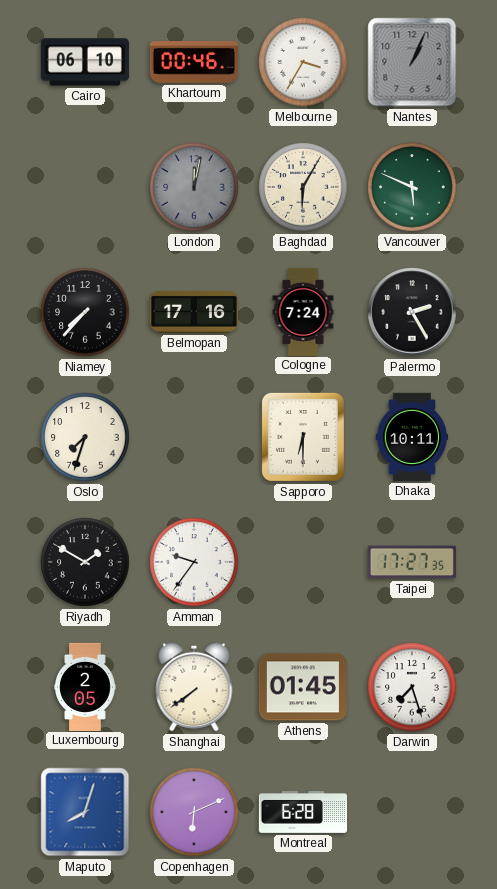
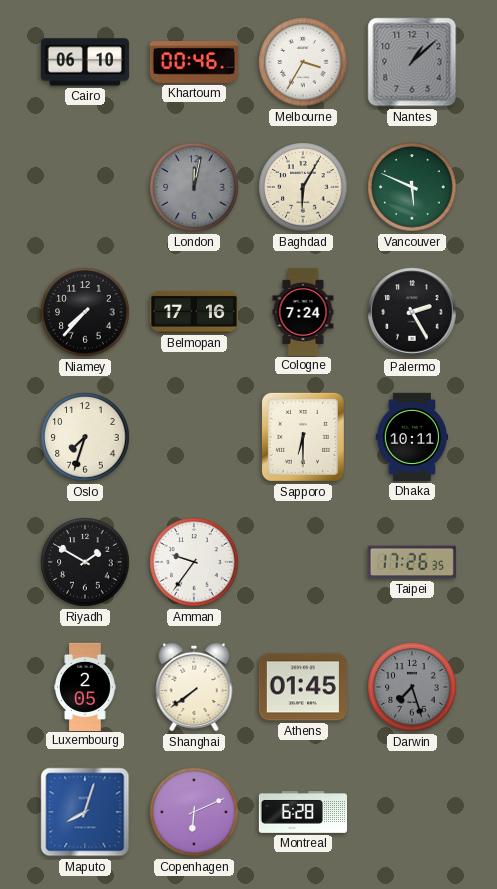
Nantes: 1:04 -> 1:08
Taipei: 17:27 -> 17:26
Darwin dial: white -> grey
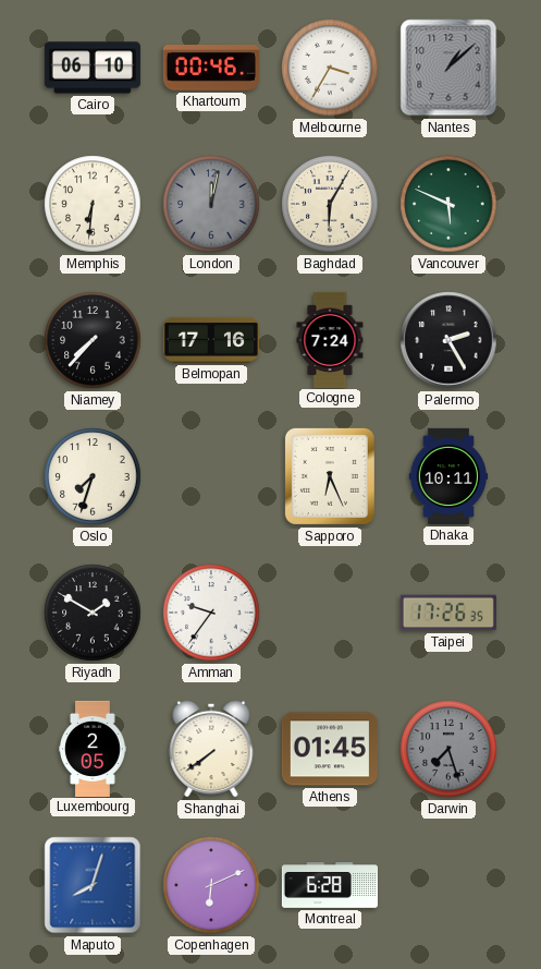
Memphis: none -> 6:31
Sapporo: 6:30 -> 6:26
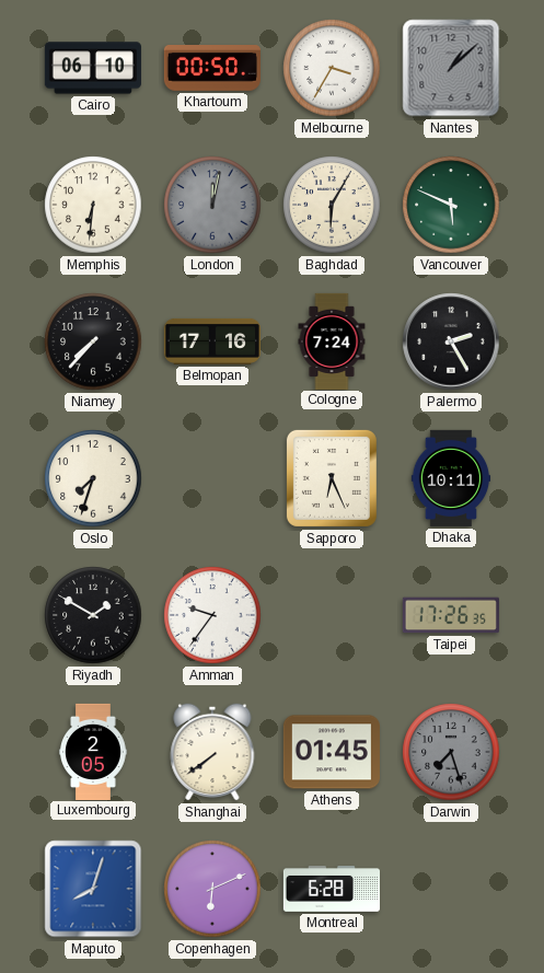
Khartoum: 00:46 -> 00:50
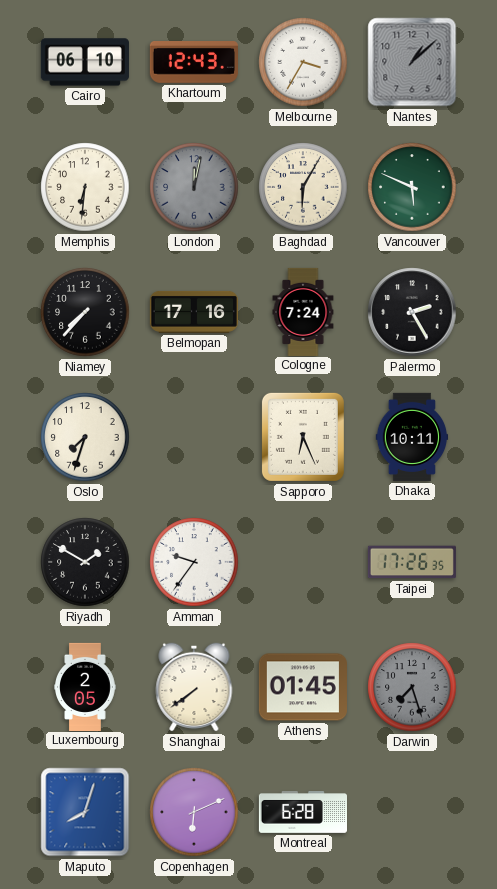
Khartoum: 00:50 -> 12:43
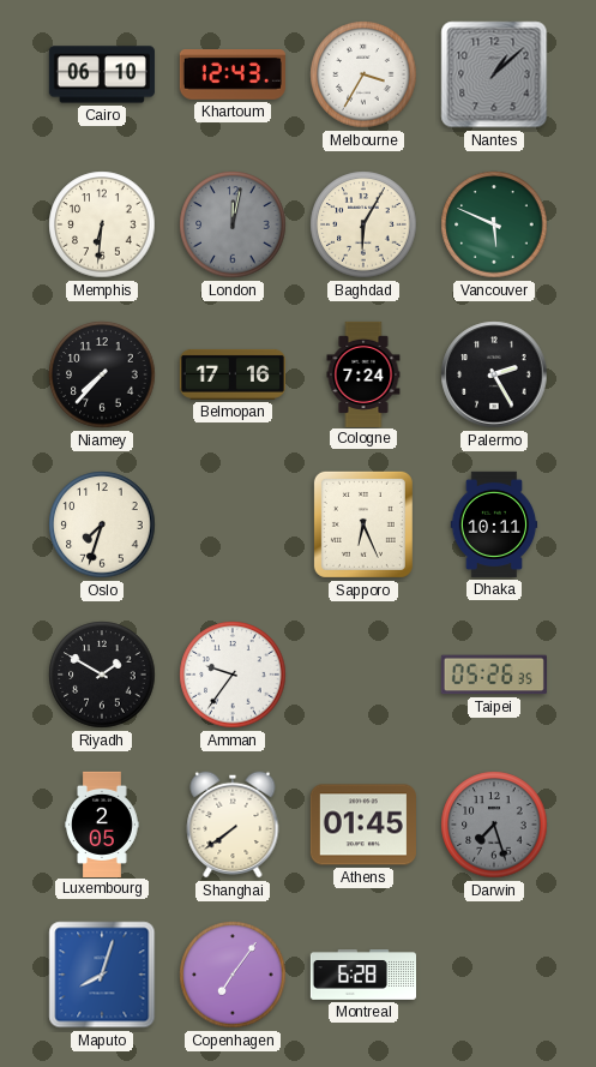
Taipei: 17:26 -> 05:26
Copenhagen: 6:11 -> 7:06
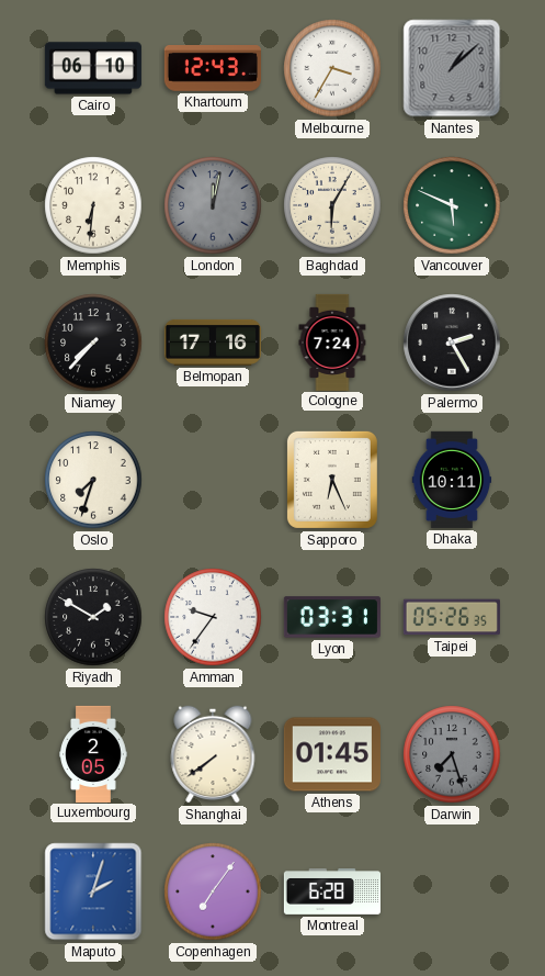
Lyon: none -> 03:31
Maputo: 8:03 -> 2:03
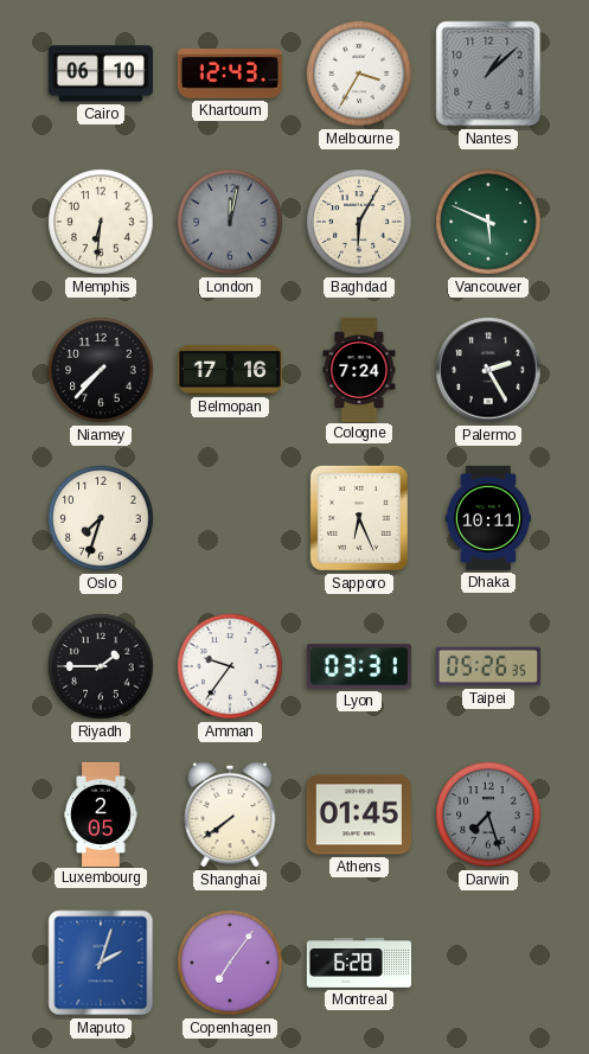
Riyadh: 1:50 -> 1:45
